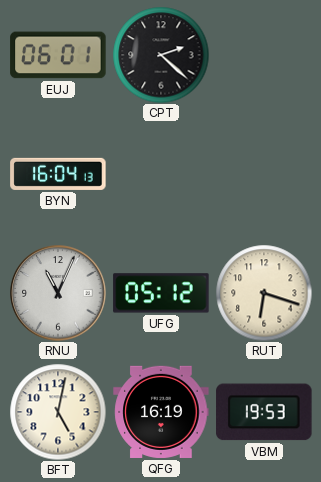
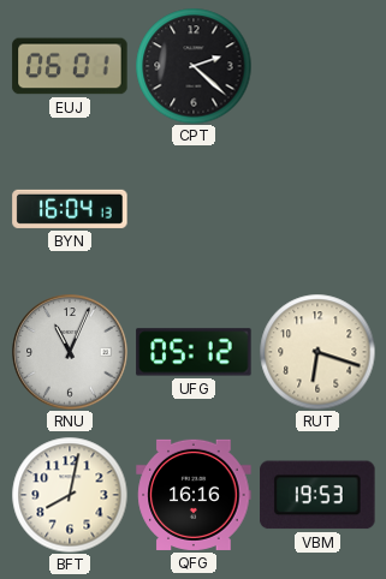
BFT: 5:02 -> 8:02
QFG: 16:19 -> 16:16
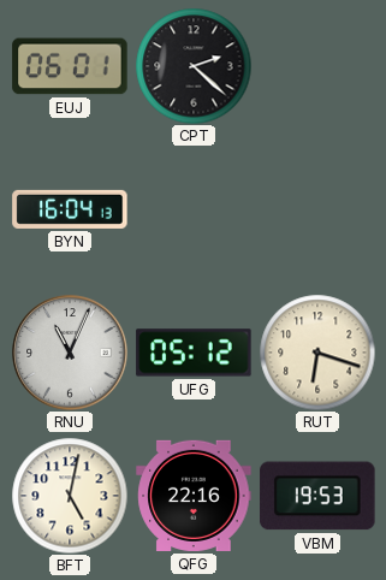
BFT: 8:02 -> 5:02
QFG: 16:16 -> 22:16
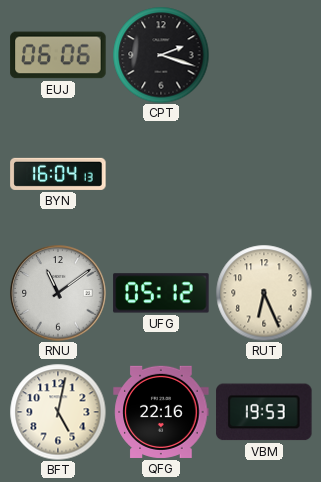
EUJ: 06:01 -> 06:06
CPT: 2:22 -> 2:18
RNU: 11:04 -> 11:09
RUT: 6:18 -> 6:26
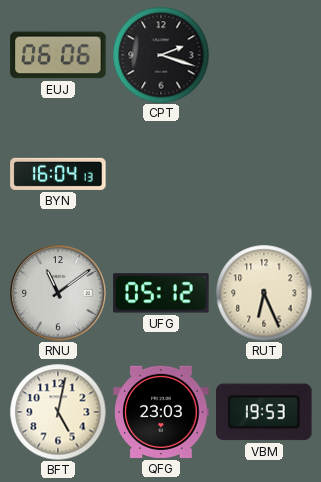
QFG: 22:16 -> 23:03
